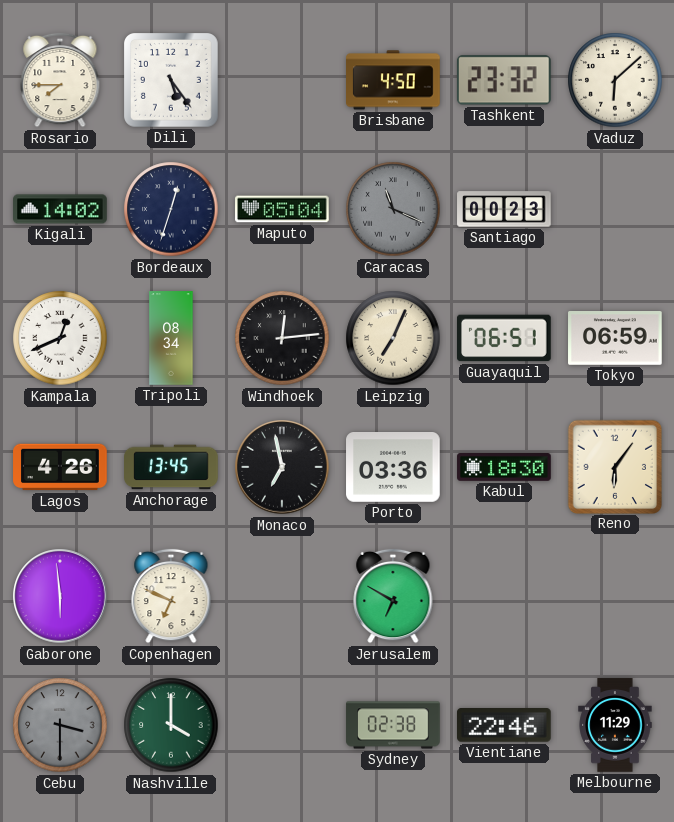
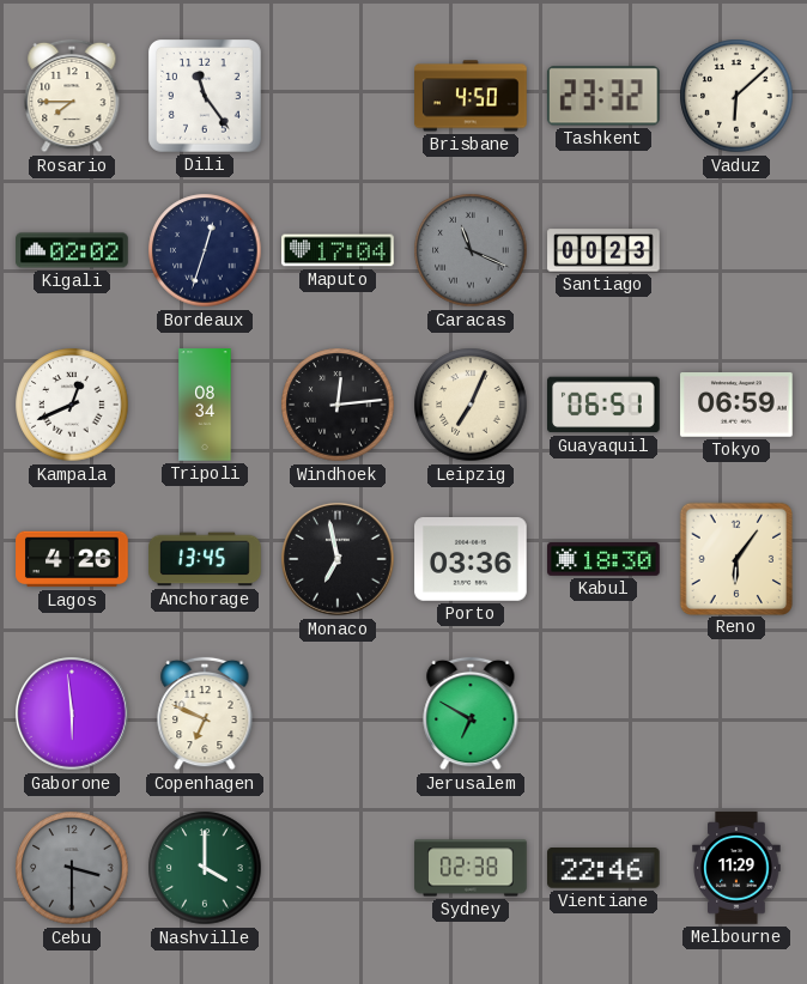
Dili: 5:24 -> 11:24
Kigali: 14:02 -> 02:02
Maputo: 05:04 -> 17:04
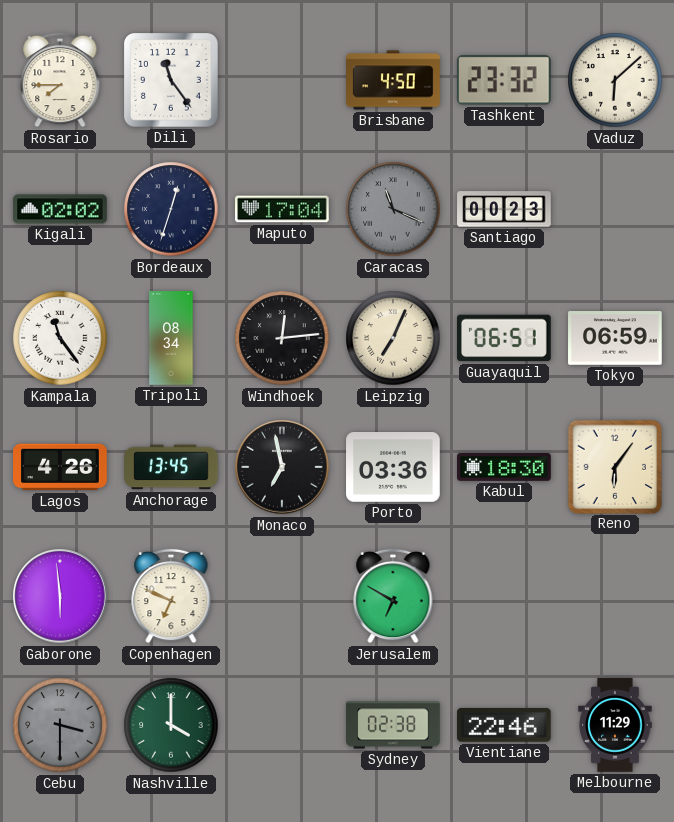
Kampala: 12:41 -> 11:24
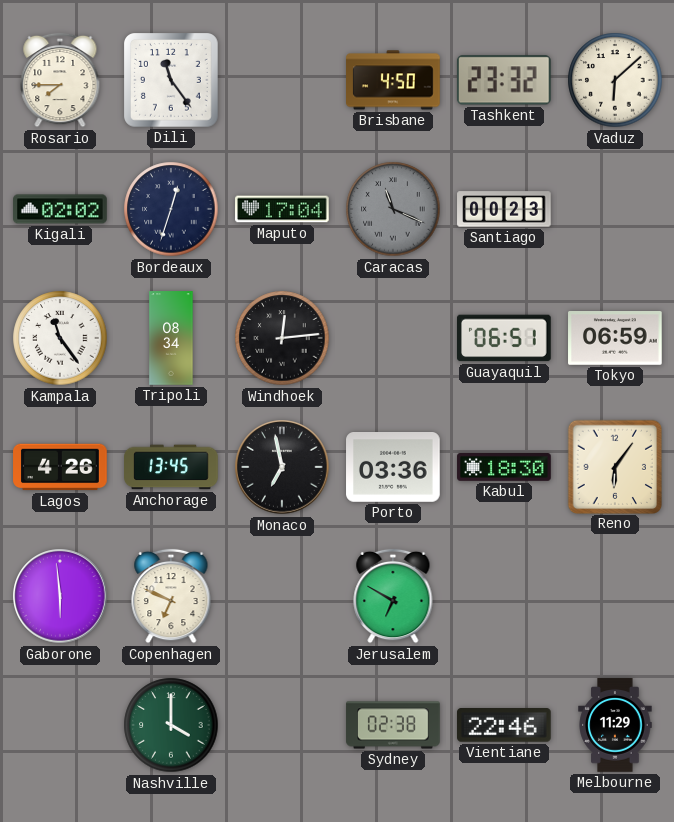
Leipzig: 7:04 -> none
Cebu: 3:30 -> none
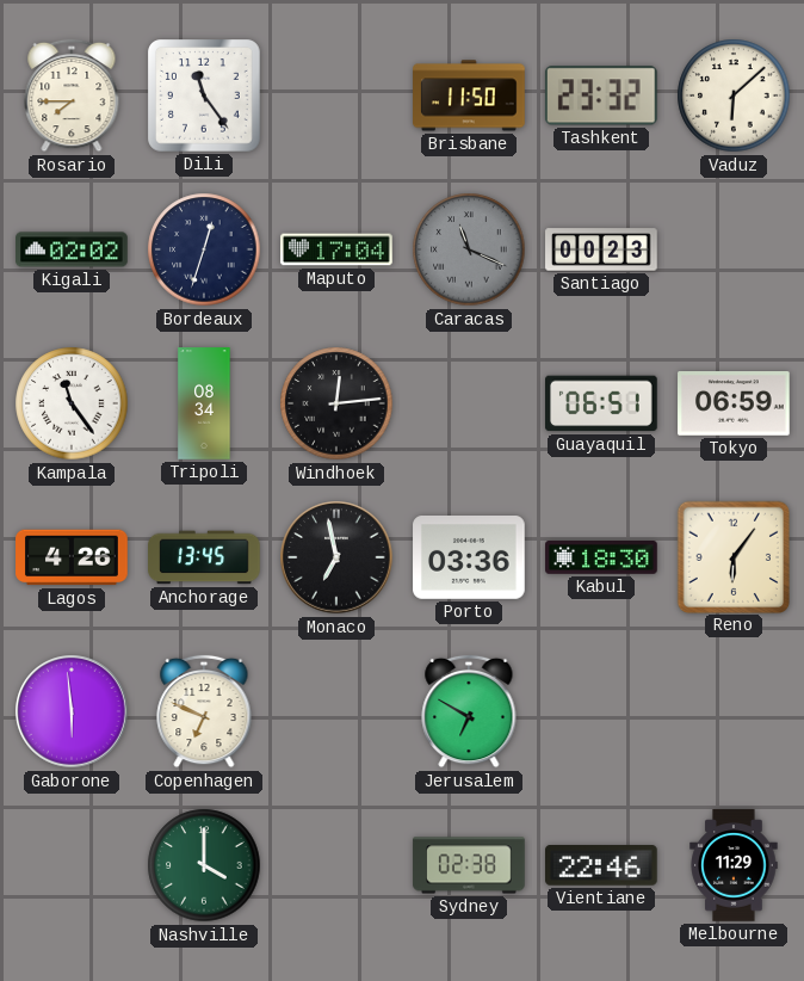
Brisbane: 4:50 -> 11:50
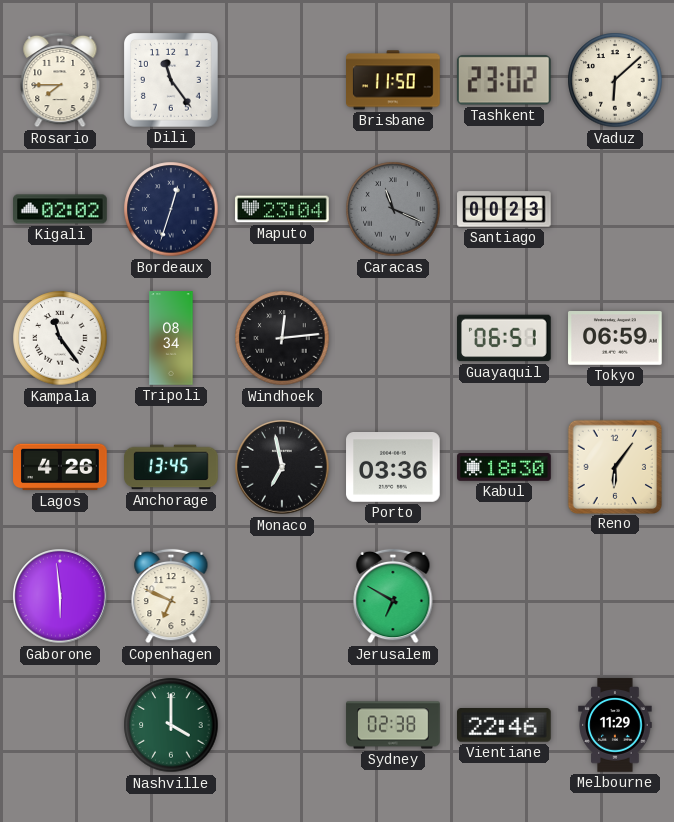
Tashkent: 23:32 -> 23:02
Maputo: 17:04 -> 23:04
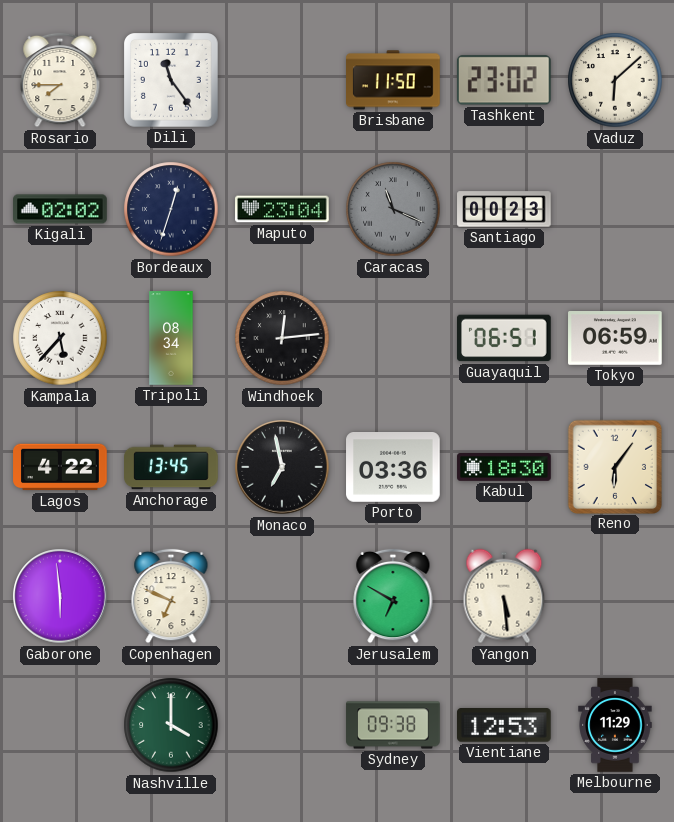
Kampala: 11:24 -> 5:37
Lagos: 4:26 -> 4:22
Yangon: none -> 5:29
Sydney: 02:38 -> 09:38
Vientiane: 22:46 -> 12:53
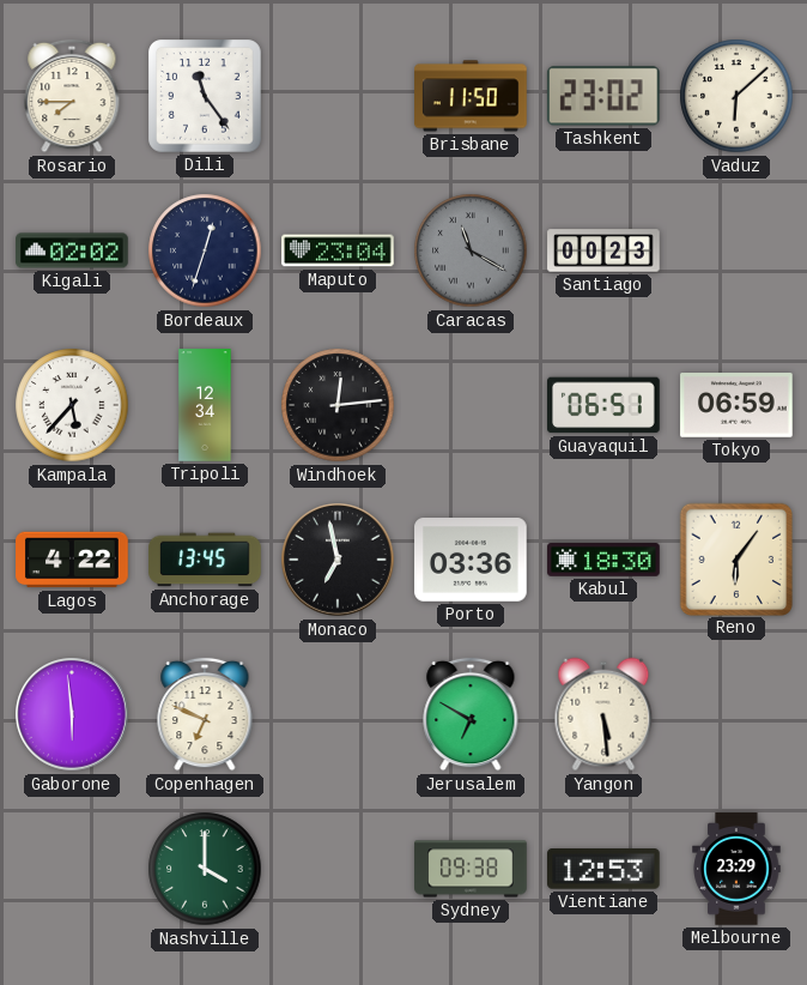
Caracas: 11:19 -> 11:20
Tripoli: 08:34 -> 12:34
Melbourne: 11:29 -> 23:29
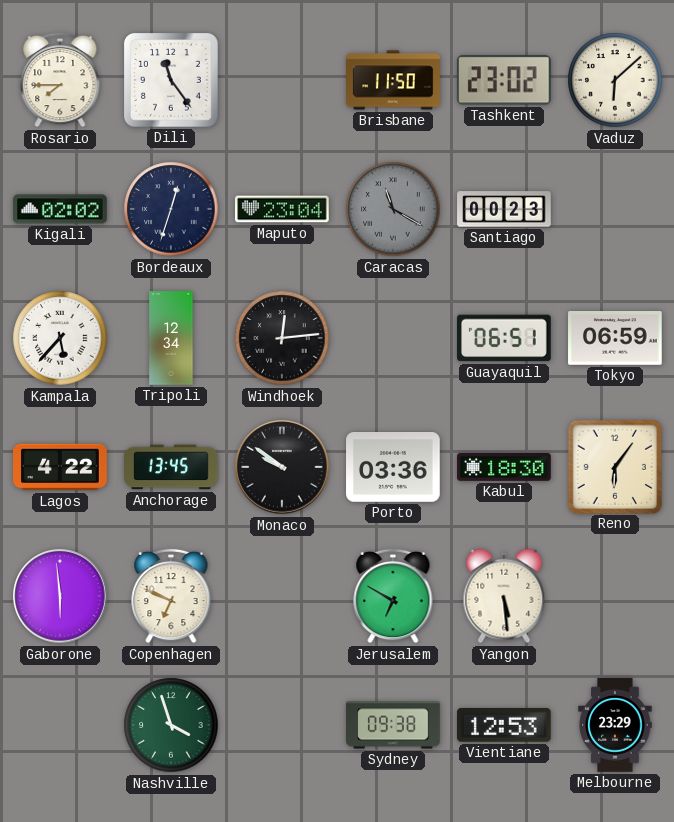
Monaco: 6:58 -> 9:51
Nashville: 4:00 -> 3:57
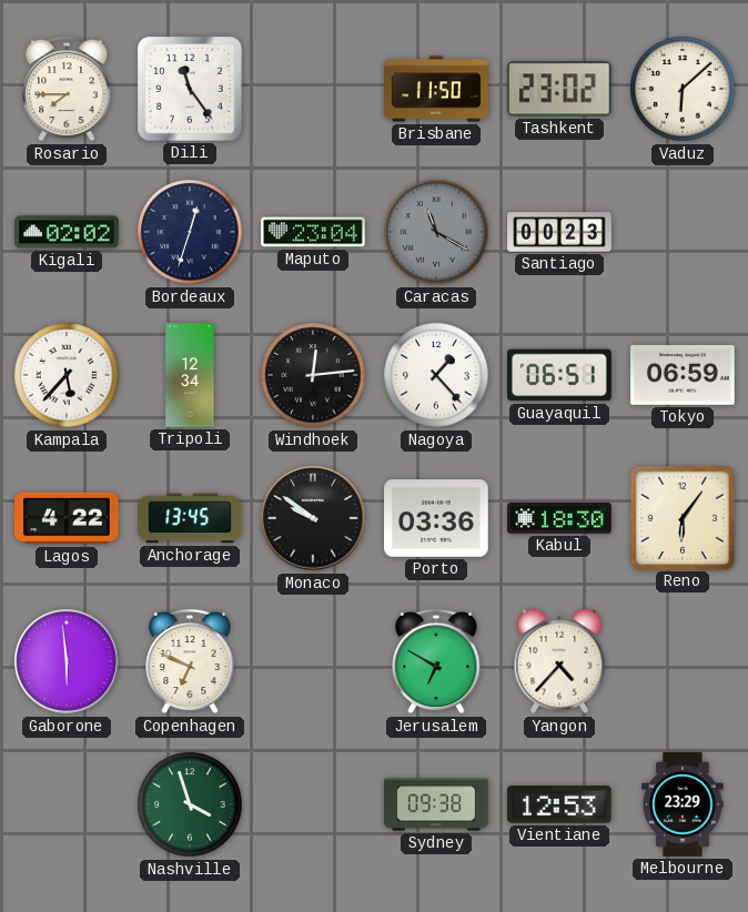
Nagoya: none -> 1:23
Yangon: 5:29 -> 4:37
